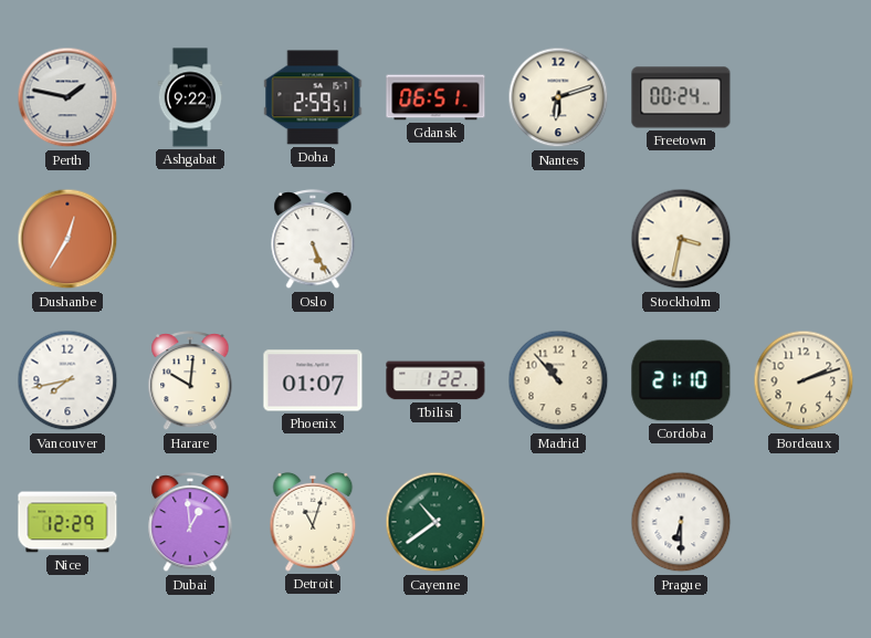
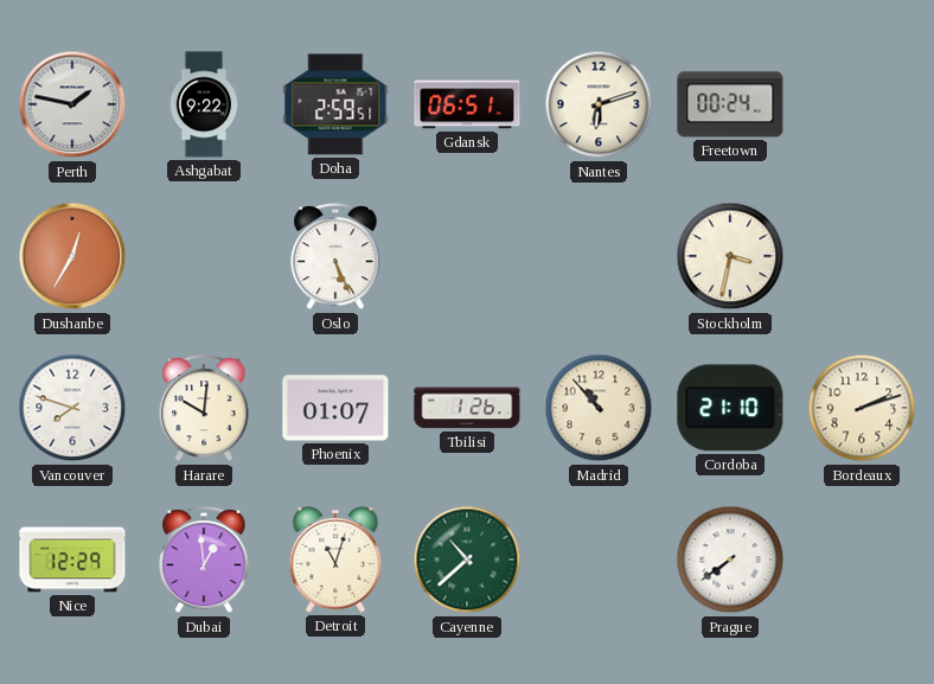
Vancouver: 7:43 -> 7:48
Tbilisi: 1:22 -> 1:26
Cayenne: 10:39 -> 10:38
Prague: 6:30 -> 7:39
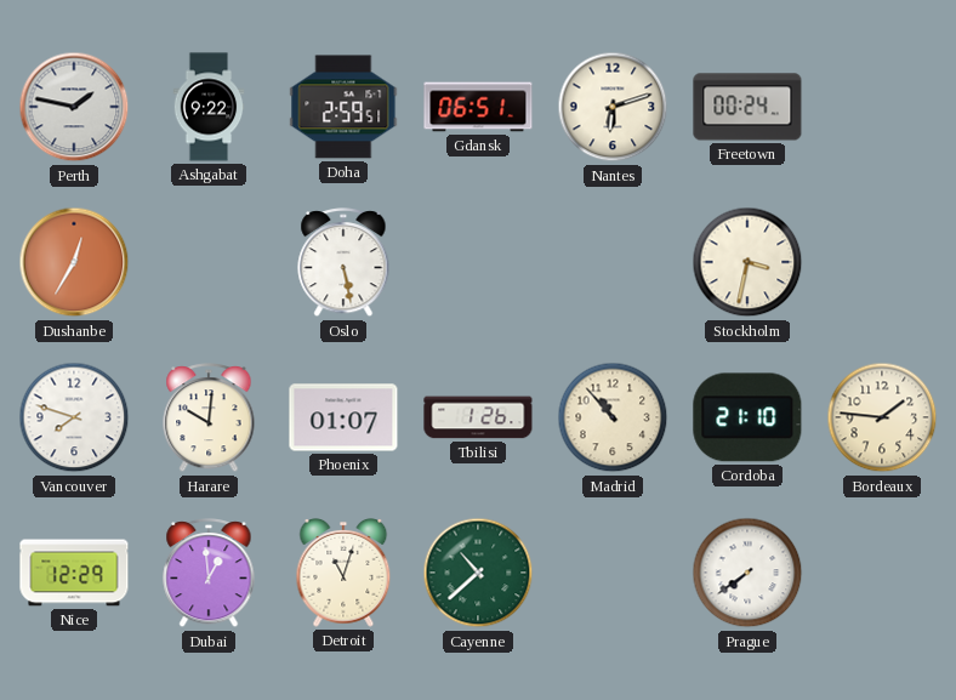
Oslo: 5:26 -> 5:28
Bordeaux: 2:12 -> 1:46
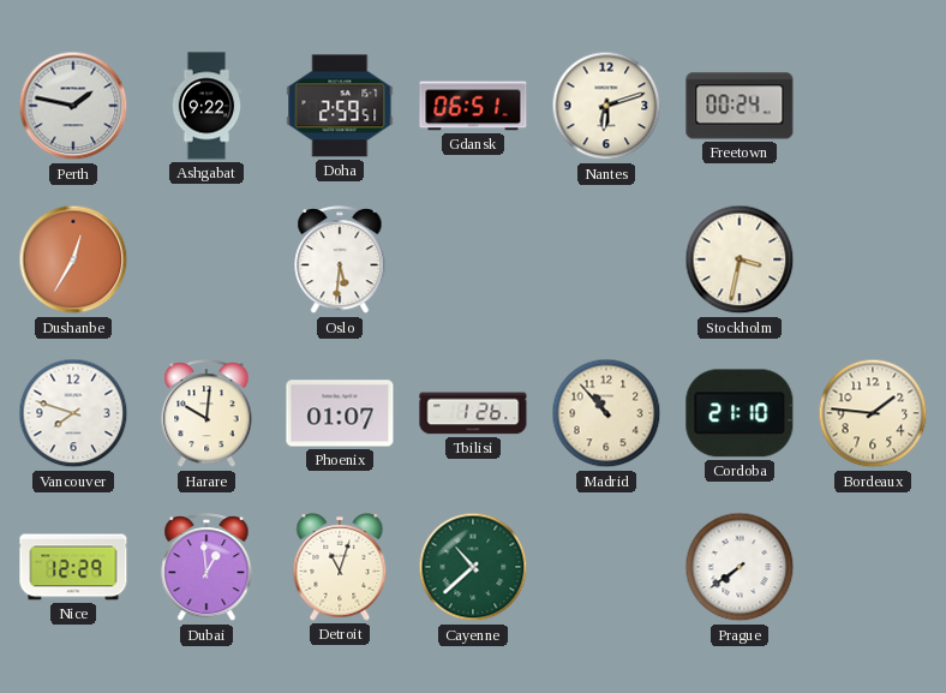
Oslo: 5:28 -> 5:31
